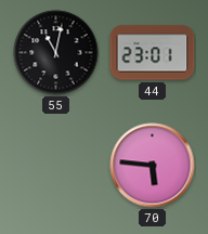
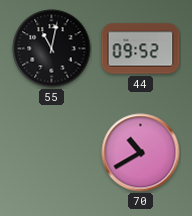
44: 23:01 -> 09:52
70: 5:46 -> 10:40
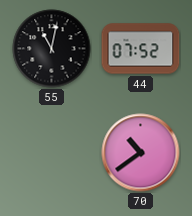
44: 09:52 -> 07:52
70: 10:40 -> 10:39
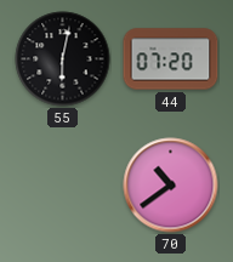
55: 11:02 -> 6:02
44: 07:52 -> 07:20
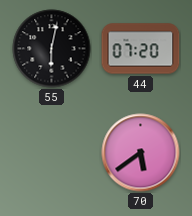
70: 10:39 -> 5:39
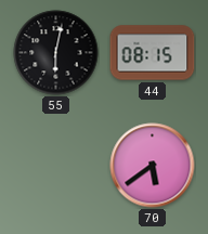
44: 07:20 -> 08:15
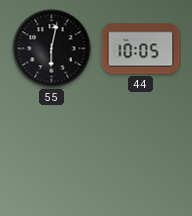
44: 08:15 -> 10:05
70: 5:39 -> none
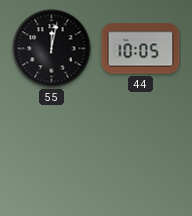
55: 6:02 -> 12:02
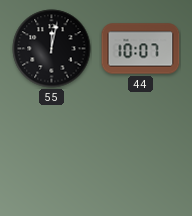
44: 10:05 -> 10:07
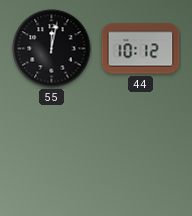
44: 10:07 -> 10:12
